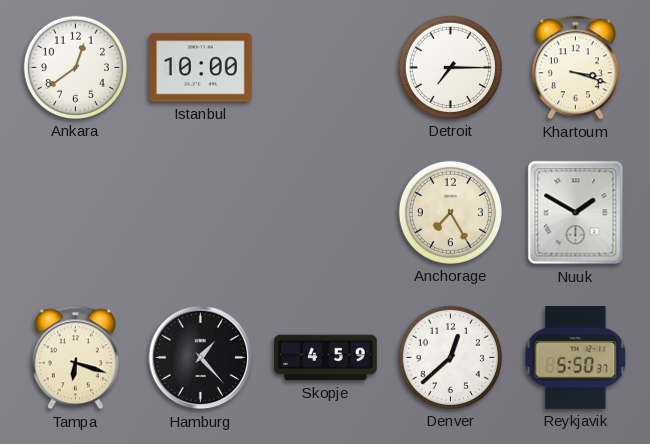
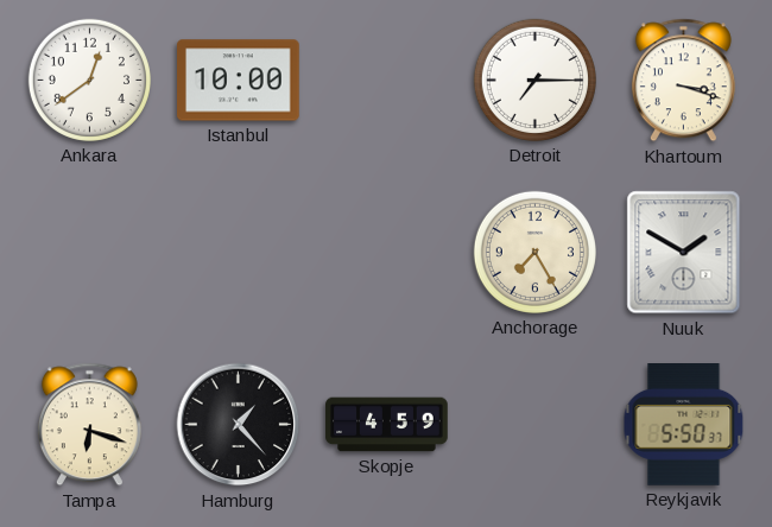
Denver: 12:38 -> none
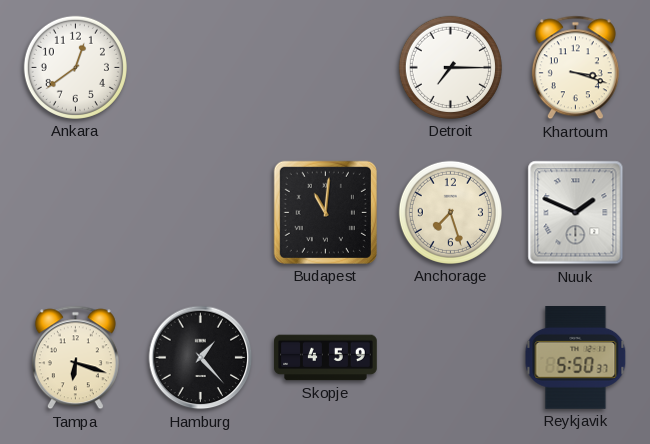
Istanbul: 10:00 -> none
Budapest: none -> 11:01
Anchorage: 7:25 -> 7:27
Nuuk: 1:50 -> 1:49
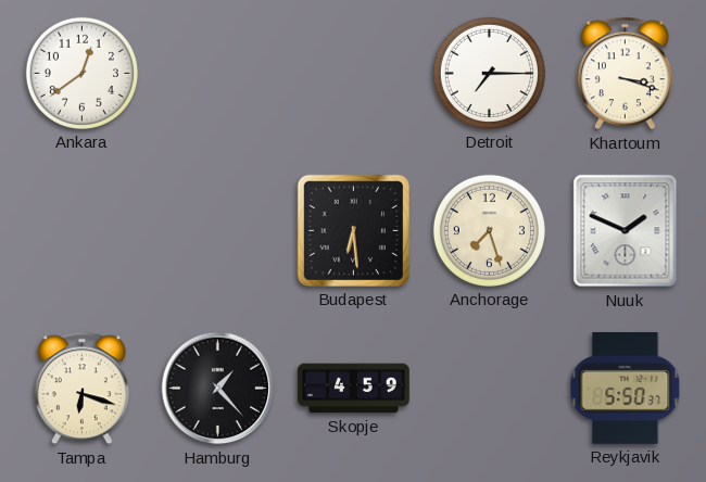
Budapest: 11:01 -> 6:29
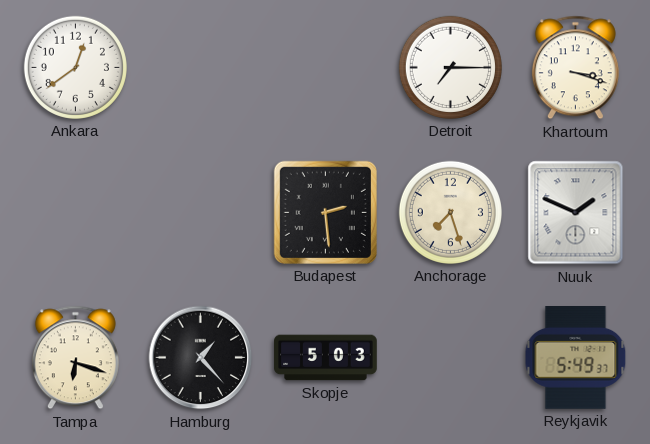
Budapest: 6:29 -> 2:29
Skopje: 4:59 -> 5:03
Reykjavik: 5:50 -> 5:49
